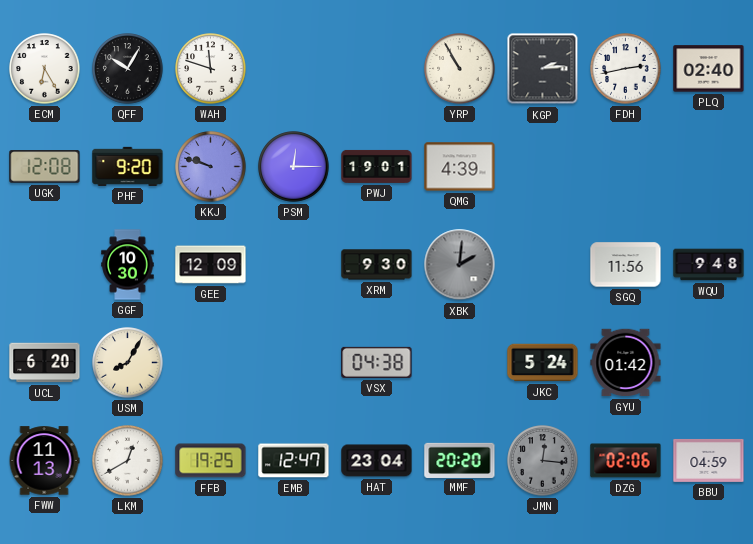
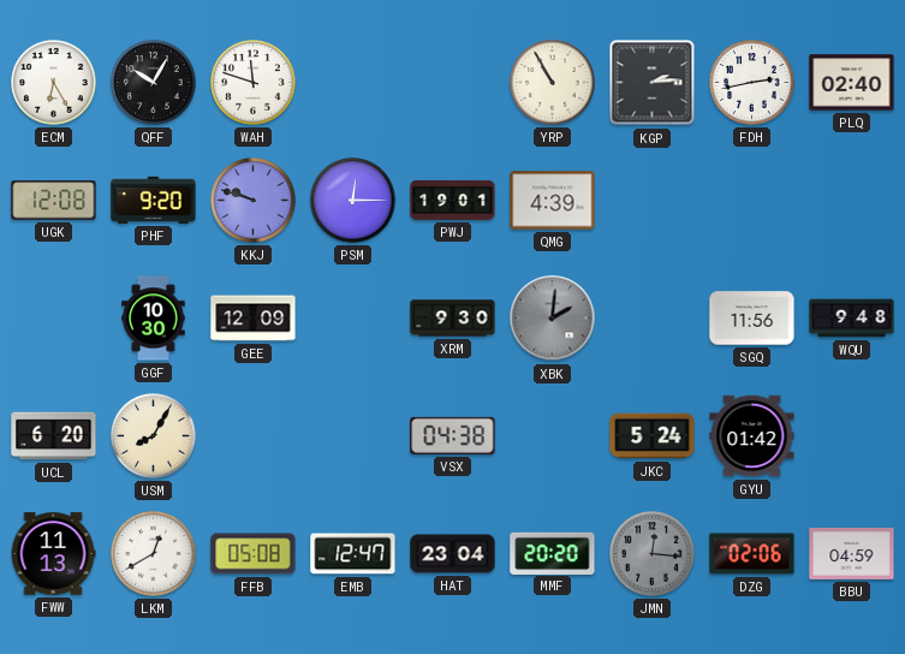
FFB: 19:25 -> 05:08
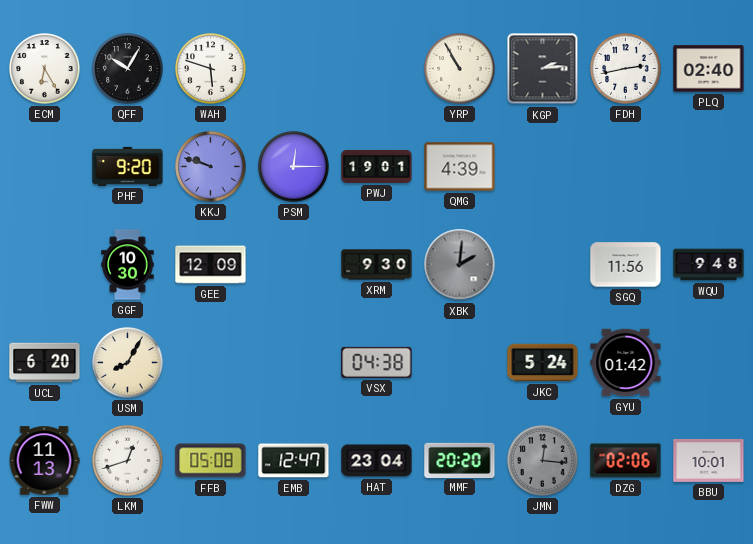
WAH: 11:48 -> 5:48
UGK: 12:08 -> none
LKM: 12:40 -> 12:42
BBU: 04:59 -> 10:01
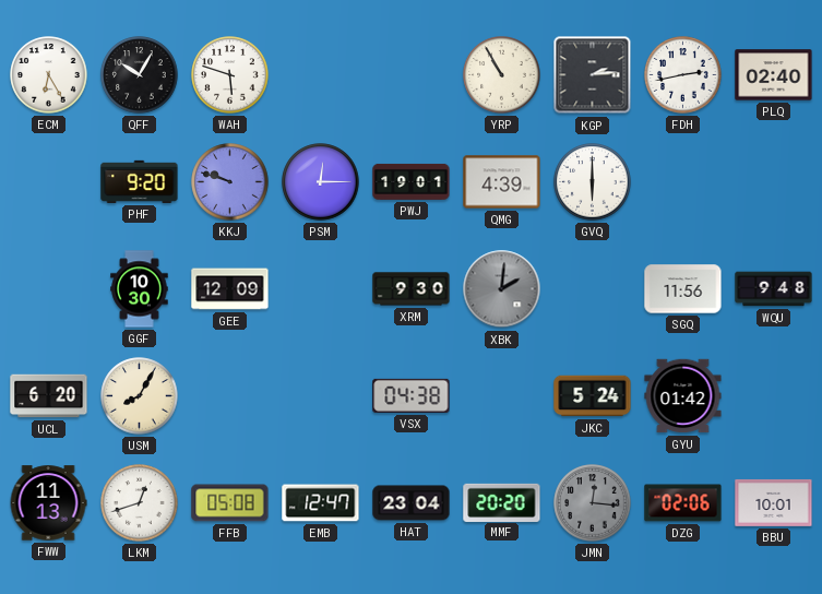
GVQ: none -> 6:00
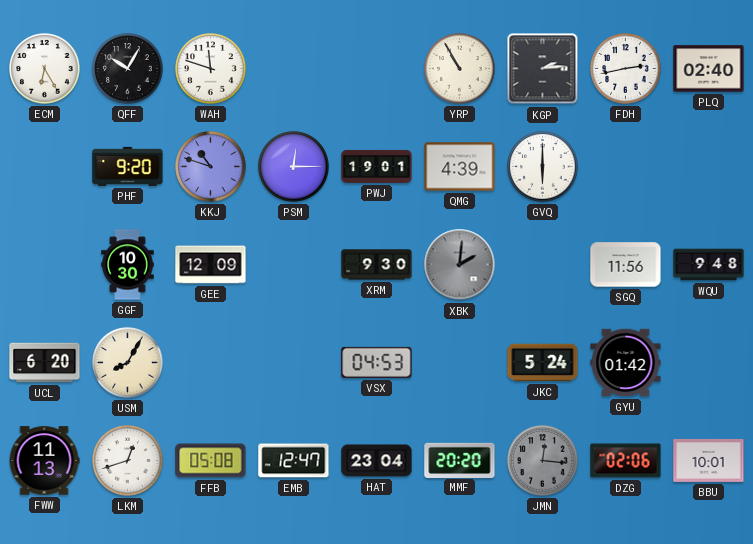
WAH: 5:48 -> 11:48
KKJ: 9:48 -> 10:48
VSX: 04:38 -> 04:53
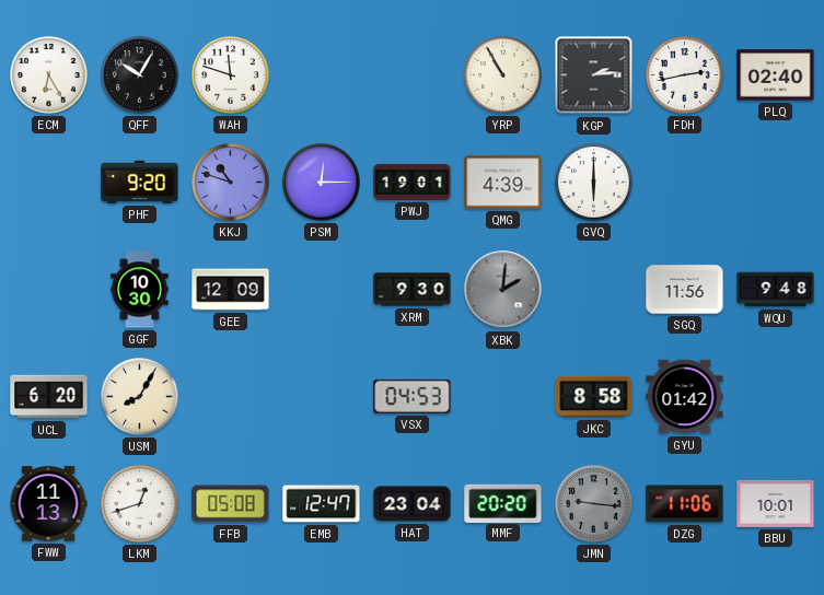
JKC: 5:24 -> 8:58
JMN: 12:16 -> 9:16
DZG: 02:06 -> 11:06
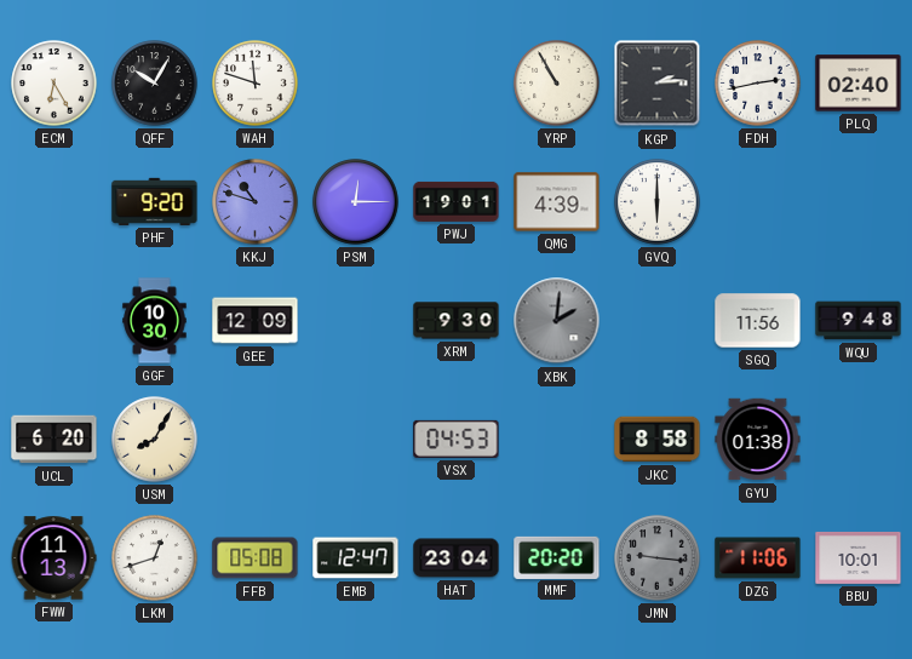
GYU: 01:42 -> 01:38
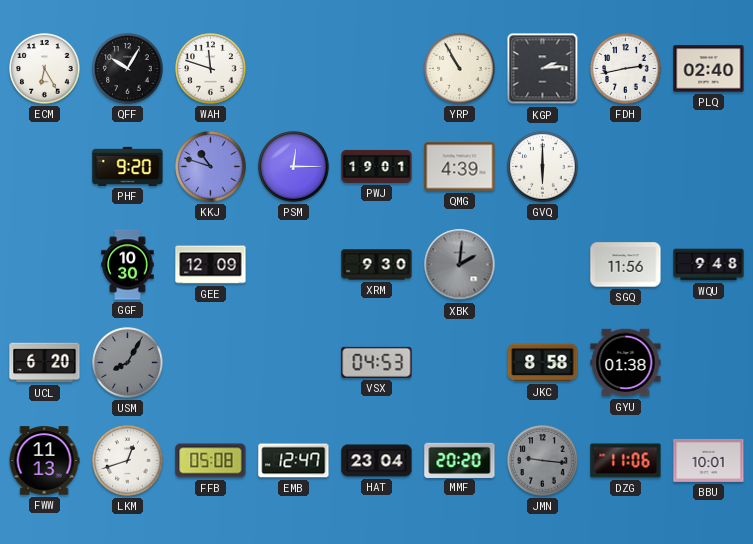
USM dial: cream -> grey
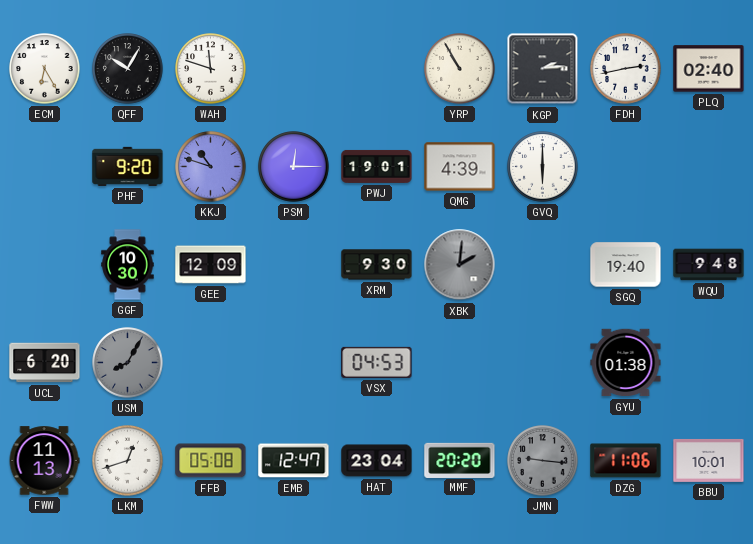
SGQ: 11:56 -> 19:40
JKC: 8:58 -> none
